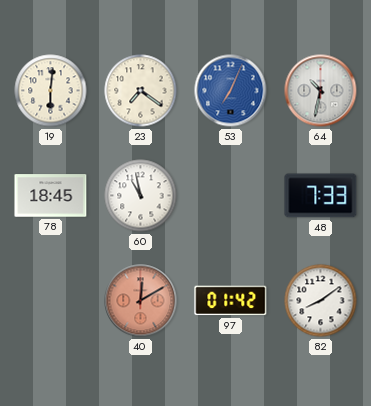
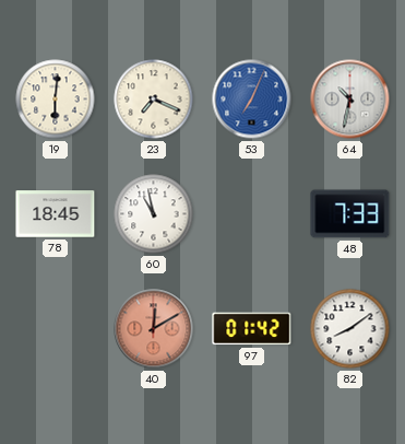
23: 7:21 -> 7:19
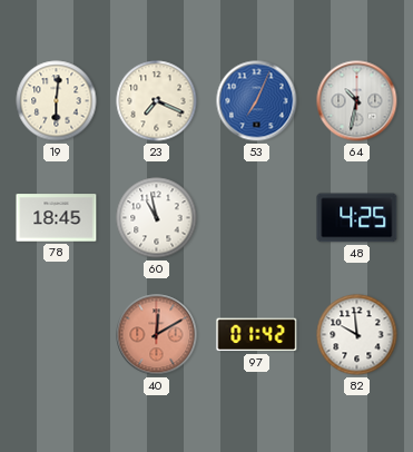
48: 7:33 -> 4:25
82: 8:09 -> 9:59
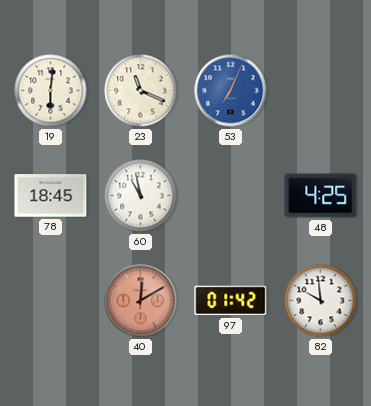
23: 7:19 -> 11:19
64: 10:32 -> none
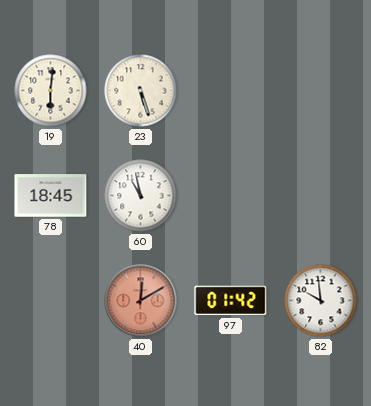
23: 11:19 -> 5:27
53: 7:04 -> none
48: 4:25 -> none
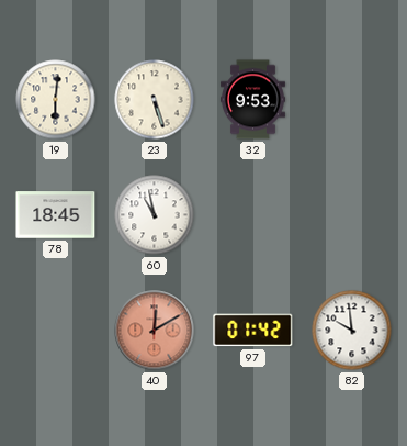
32: none -> 9:53
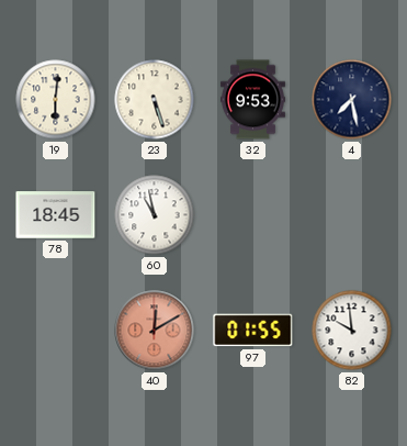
4: none -> 7:28
97: 01:42 -> 01:55
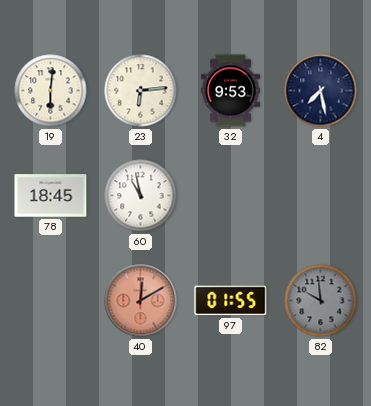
23: 5:27 -> 6:14
82 dial: white -> grey
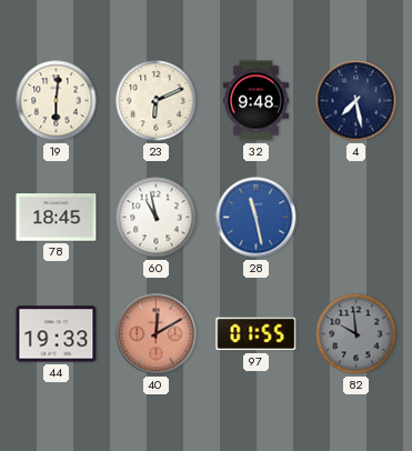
23: 6:14 -> 6:11
32: 9:53 -> 9:48
28: none -> 11:28
44: none -> 19:33
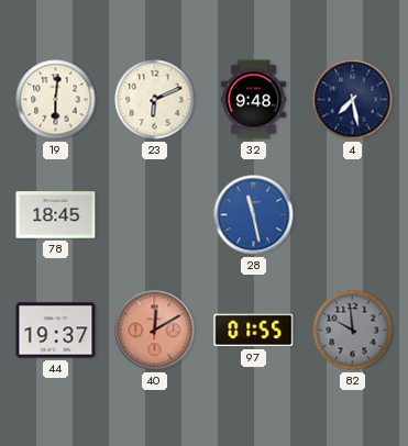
60: 10:58 -> none
44: 19:33 -> 19:37
